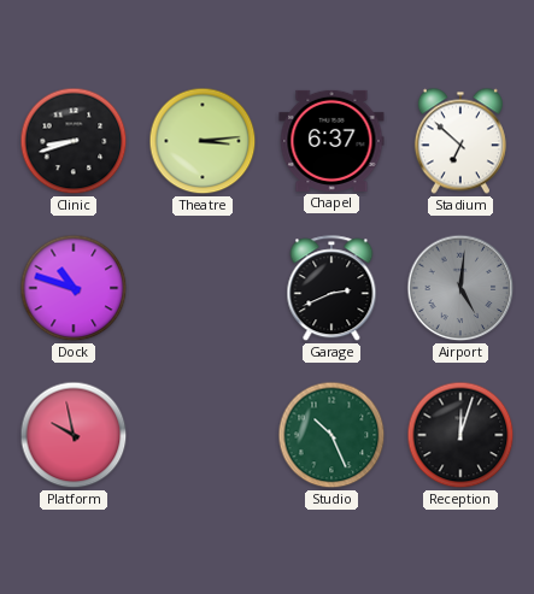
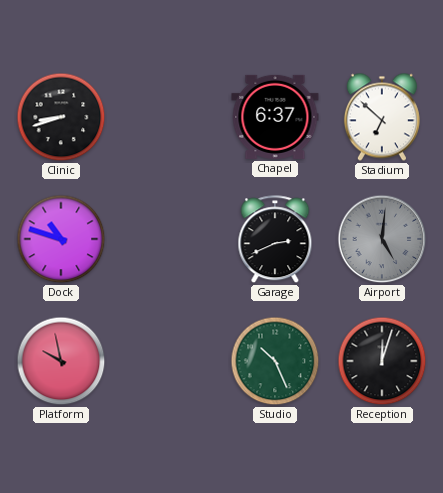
Theatre: 3:14 -> none
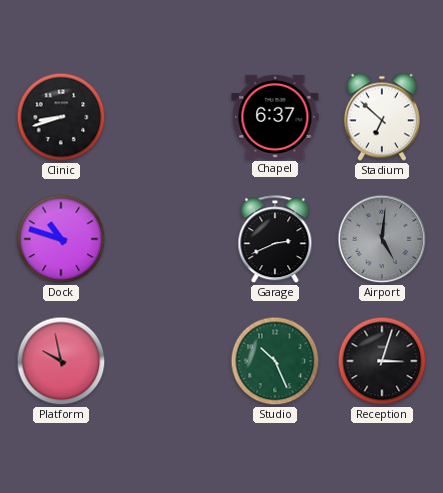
Reception: 12:03 -> 3:03
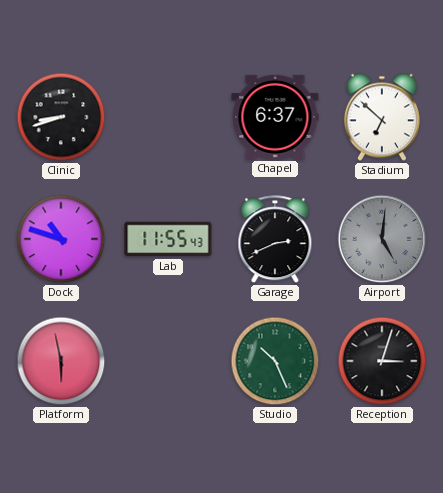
Lab: none -> 11:55
Platform: 9:58 -> 5:58
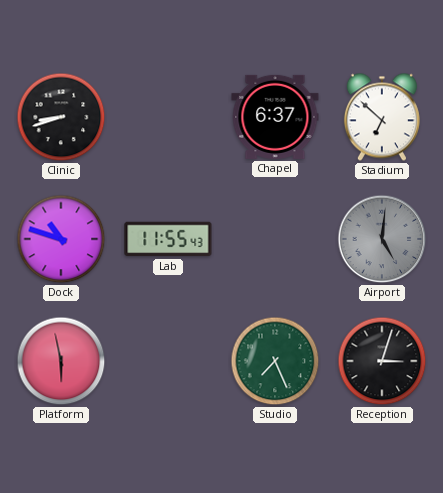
Garage: 2:41 -> none
Studio: 10:26 -> 7:26
